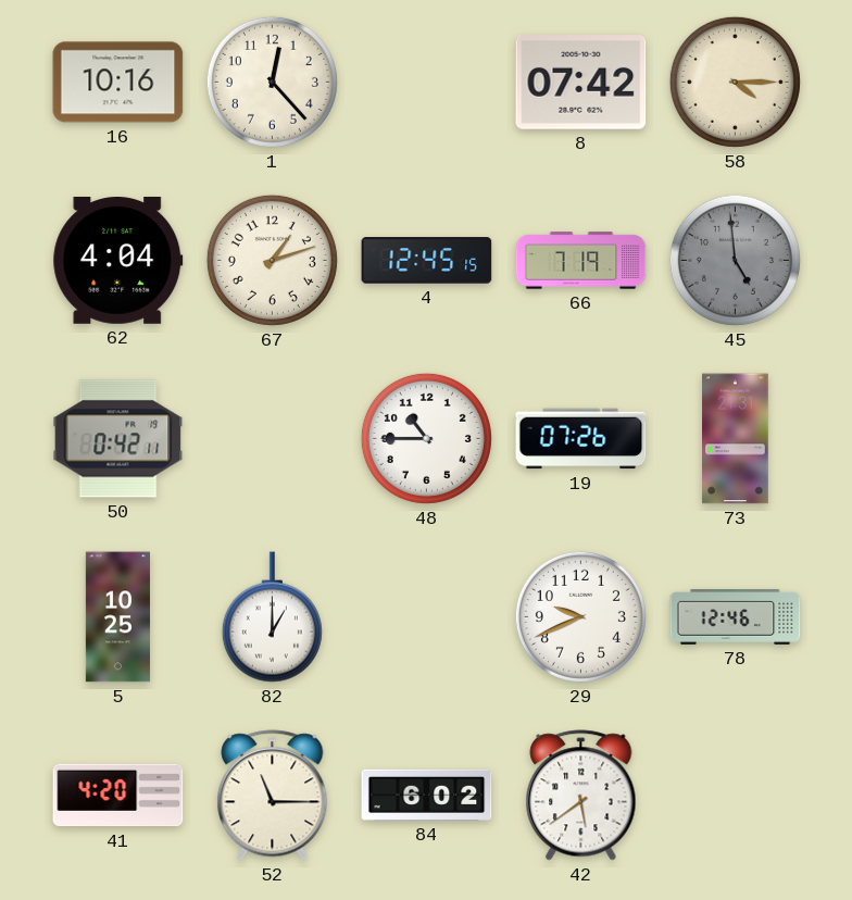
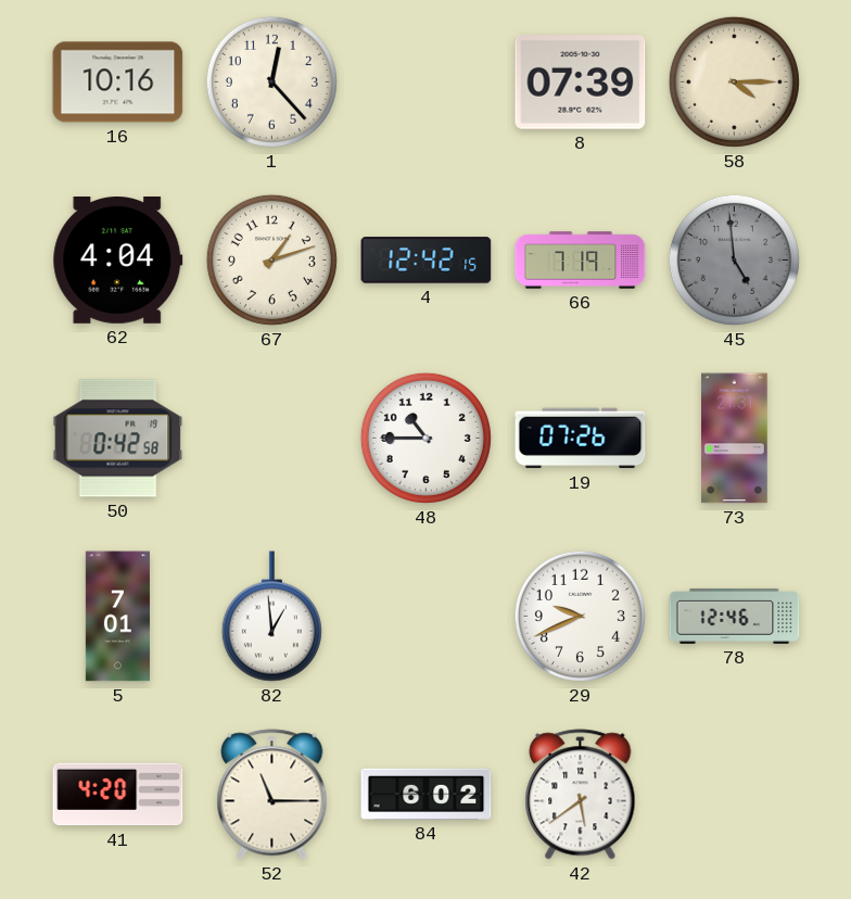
8: 07:42 -> 07:39
4: 12:45 -> 12:42
50: 0:42:11 -> 0:42:58
5: 10:25 -> 7:01
82: 1:00 -> 12:59
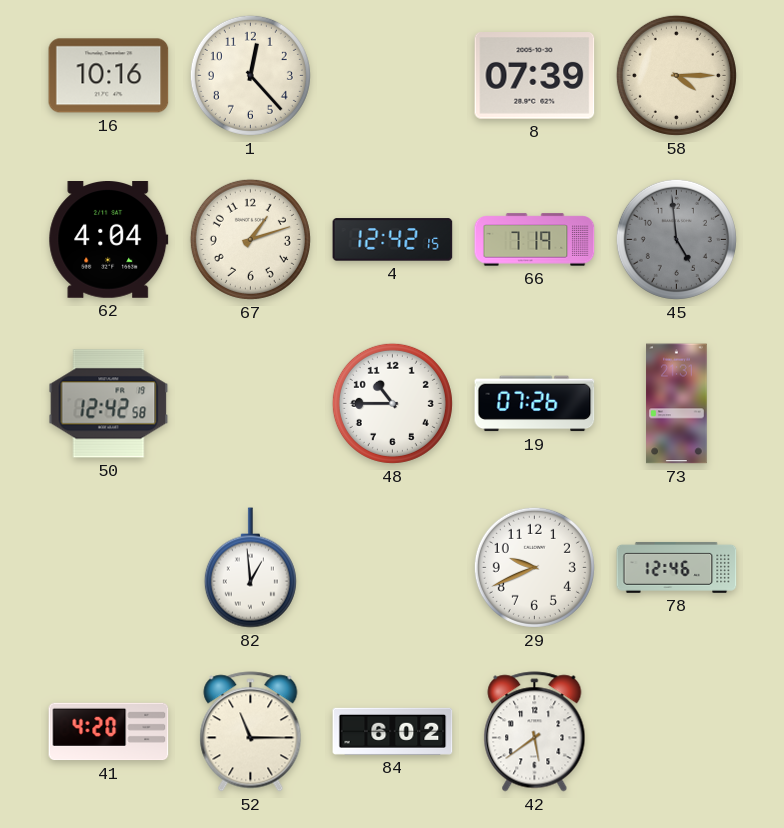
50: 0:42 -> 12:42
5: 7:01 -> none
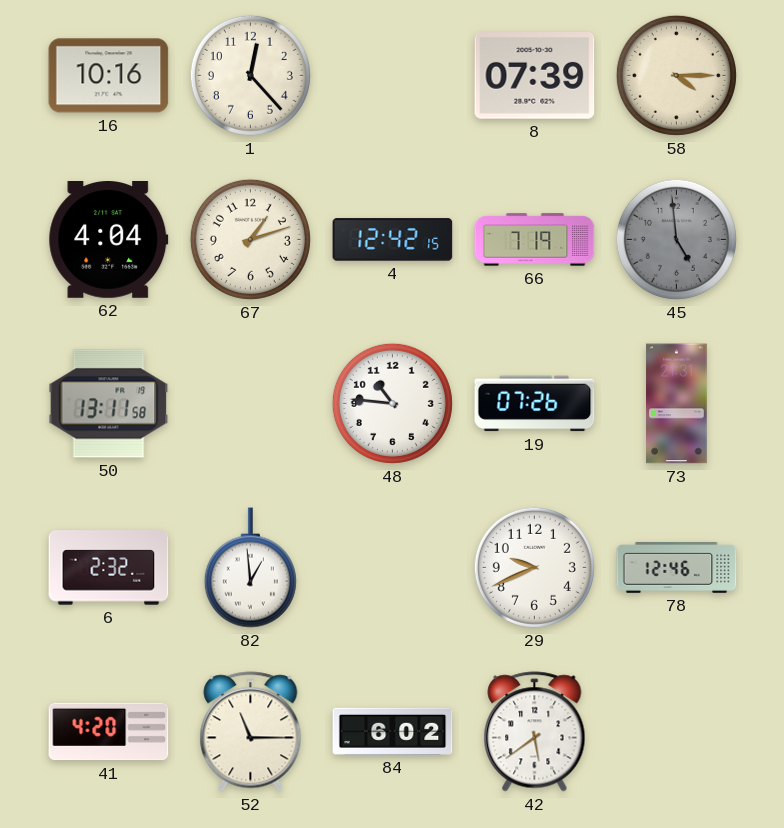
50: 12:42 -> 13:11
48: 10:45 -> 10:46
6: none -> 2:32
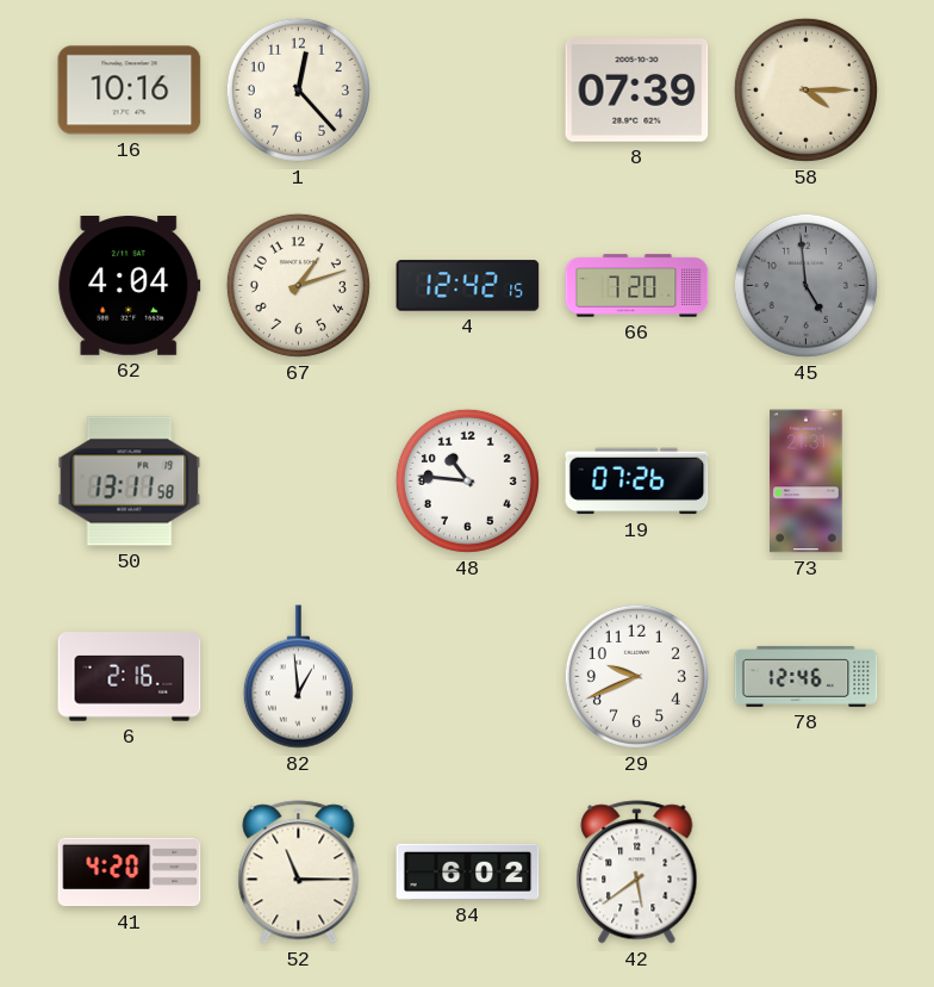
66: 7:19 -> 7:20
6: 2:32 -> 2:16
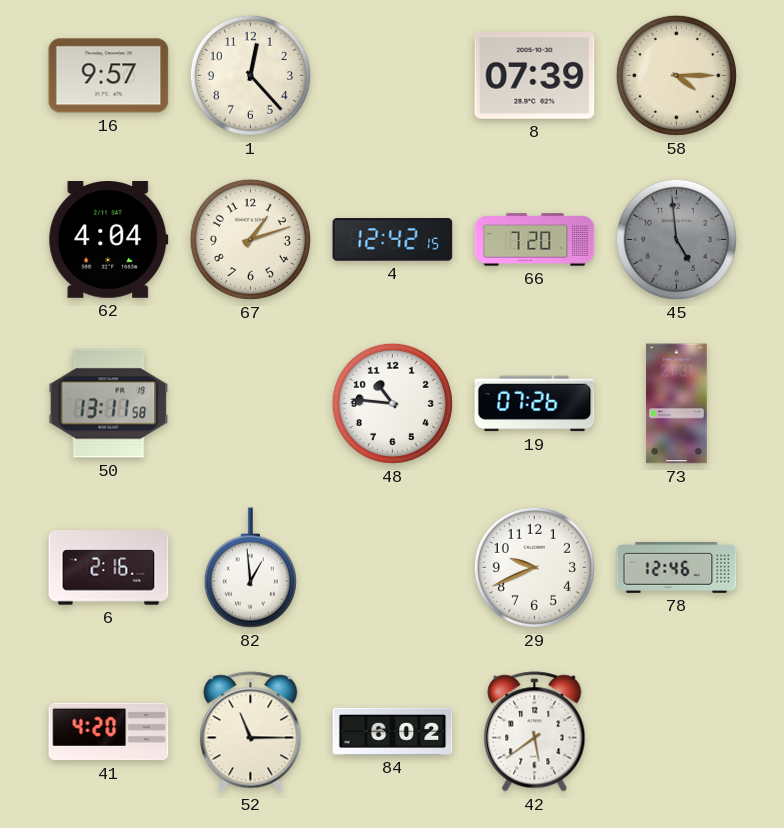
16: 10:16 -> 9:57
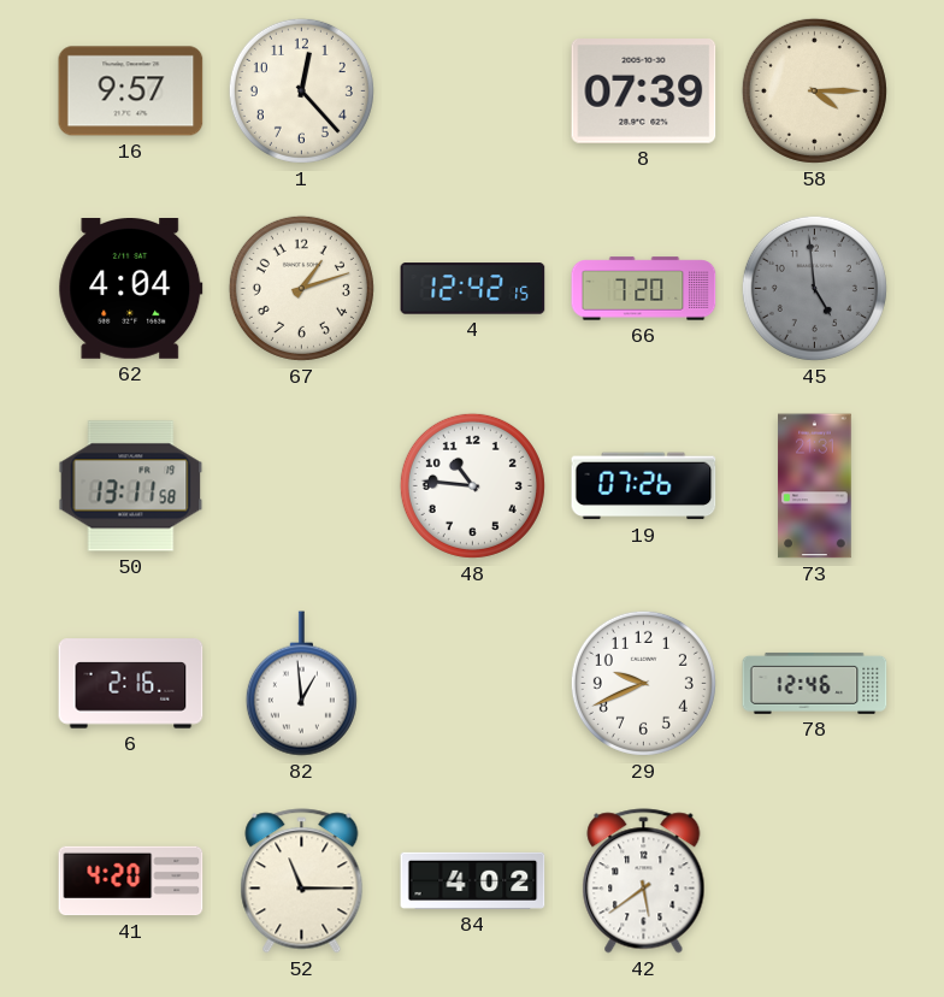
84: 6:02 -> 4:02
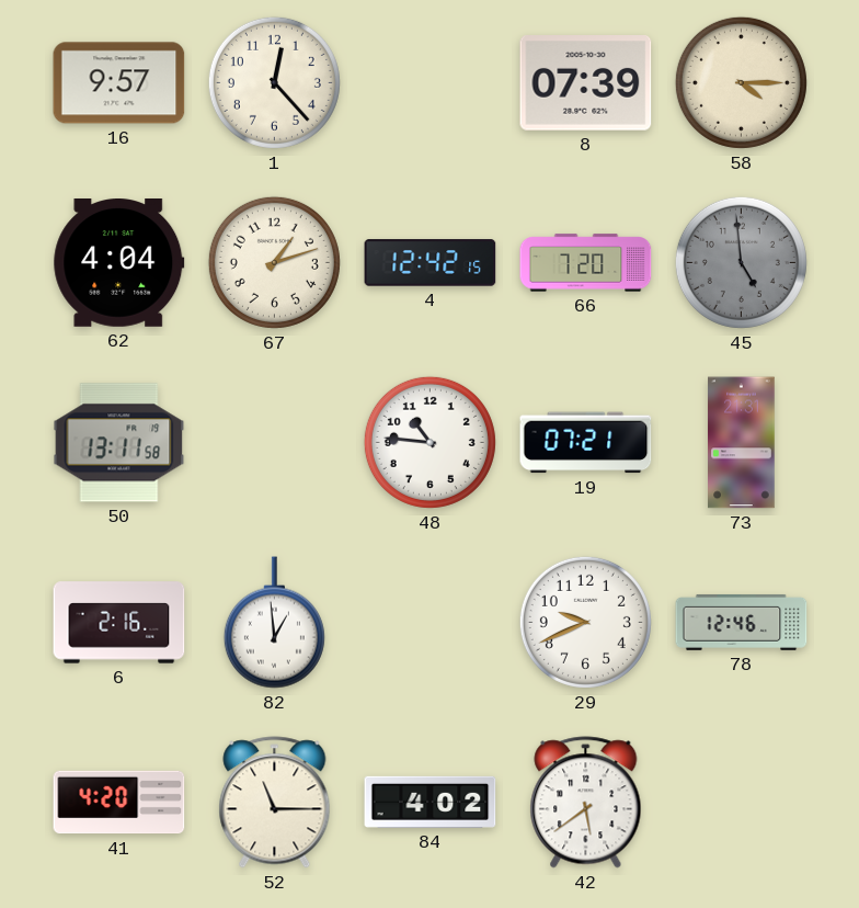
19: 07:26 -> 07:21
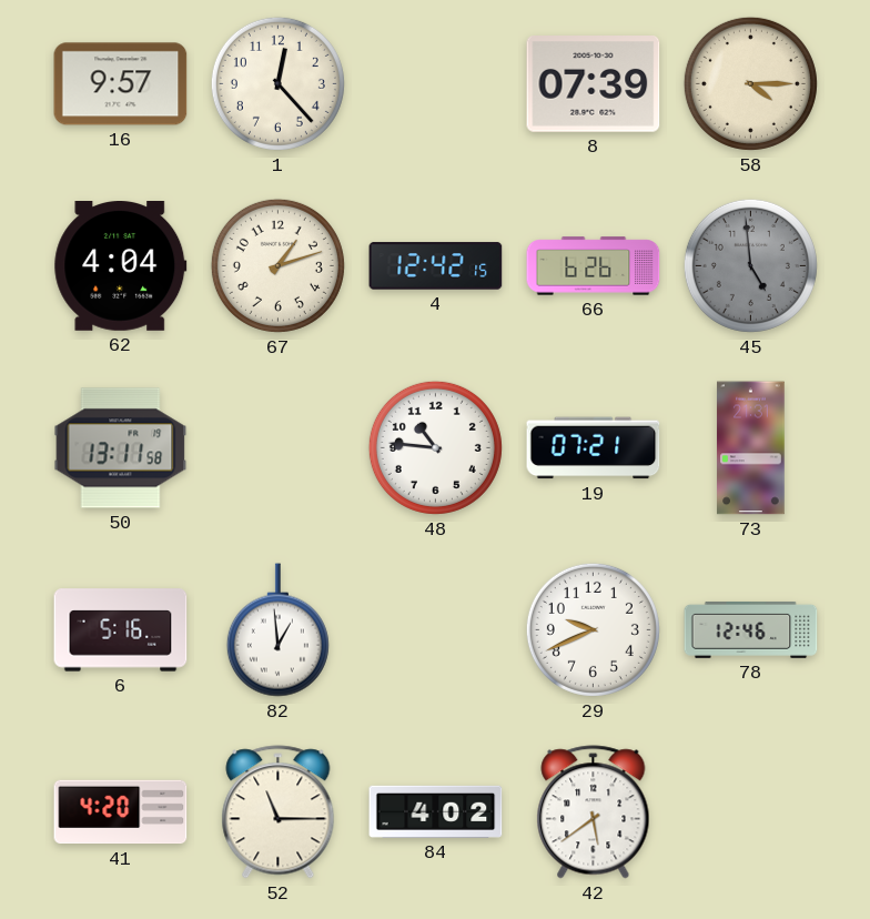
66: 7:20 -> 6:26
6: 2:16 -> 5:16
